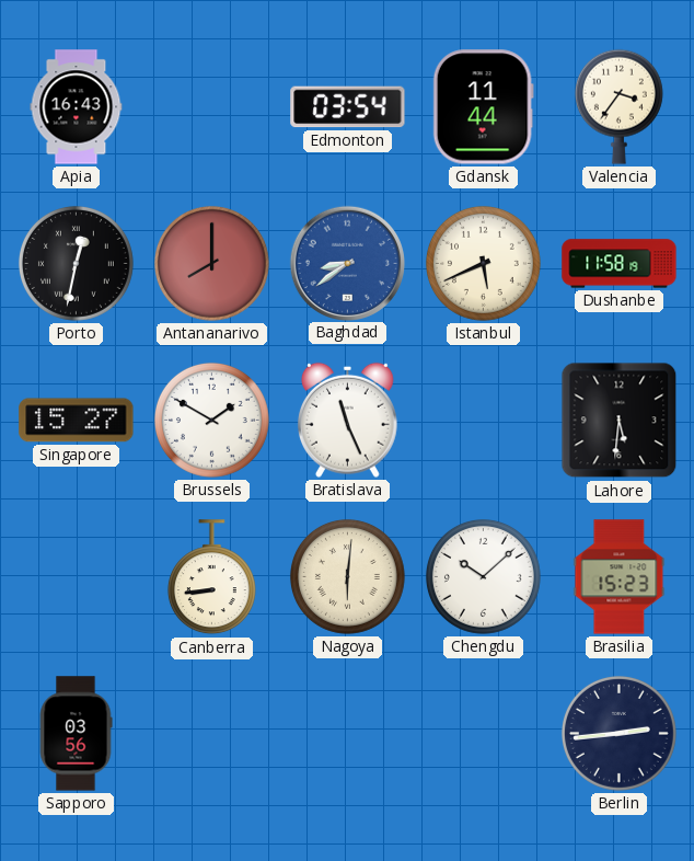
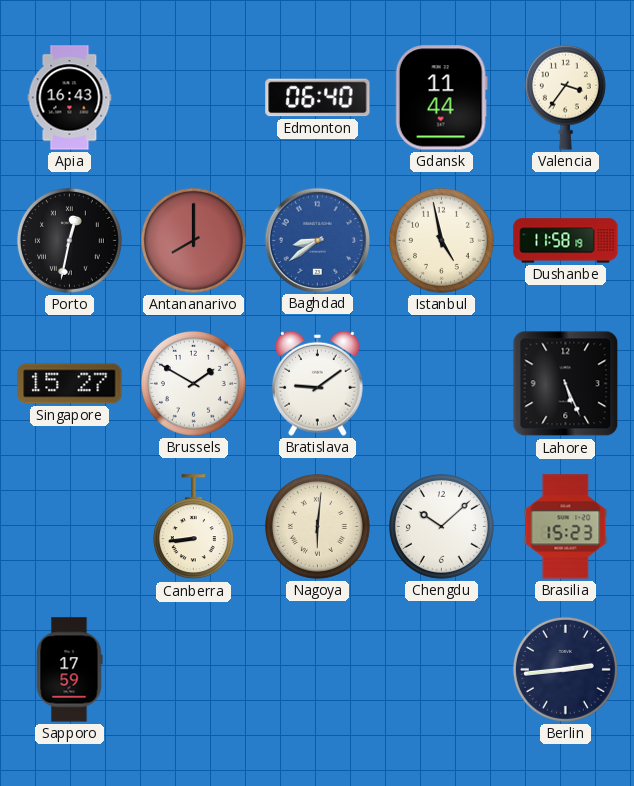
Edmonton: 03:54 -> 06:40
Istanbul: 5:41 -> 4:58
Bratislava: 11:26 -> 9:09
Lahore: 5:31 -> 5:26
Sapporo: 03:56 -> 17:59
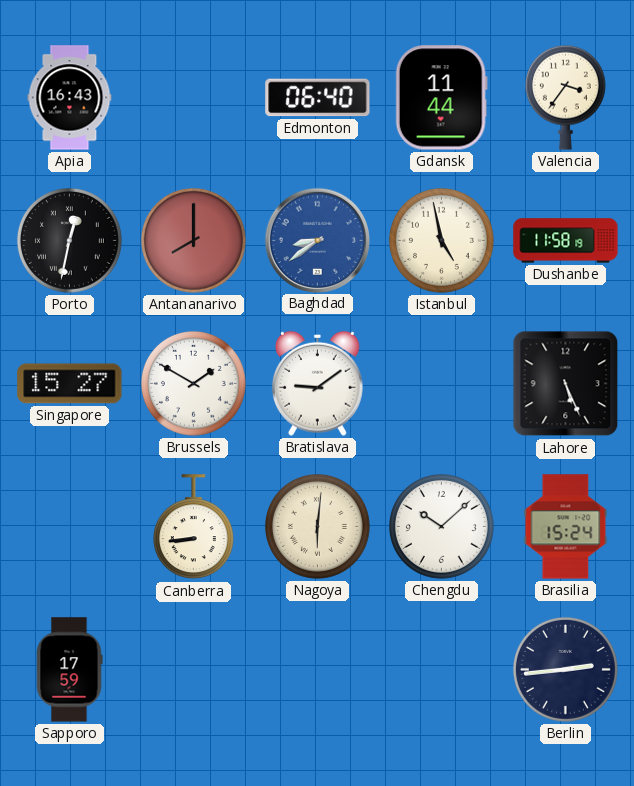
Brasilia: 15:23 -> 15:24
